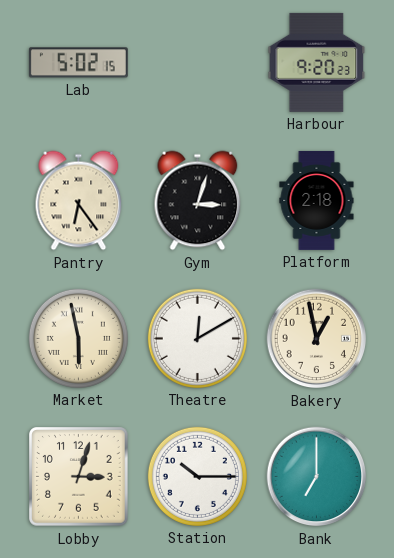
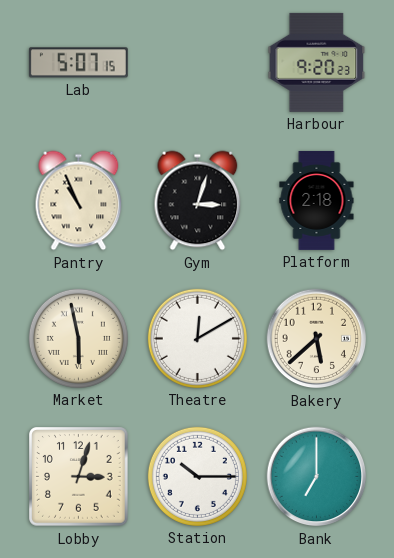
Lab: 5:02 -> 5:07
Pantry: 6:24 -> 10:56
Bakery: 12:58 -> 5:38
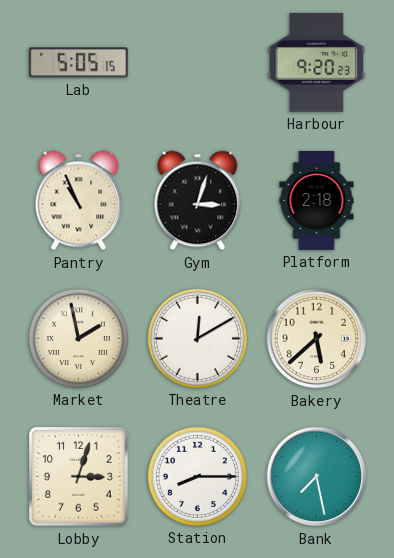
Lab: 5:07 -> 5:05
Market: 5:58 -> 1:58
Station: 10:15 -> 8:15
Bank: 7:00 -> 7:28
